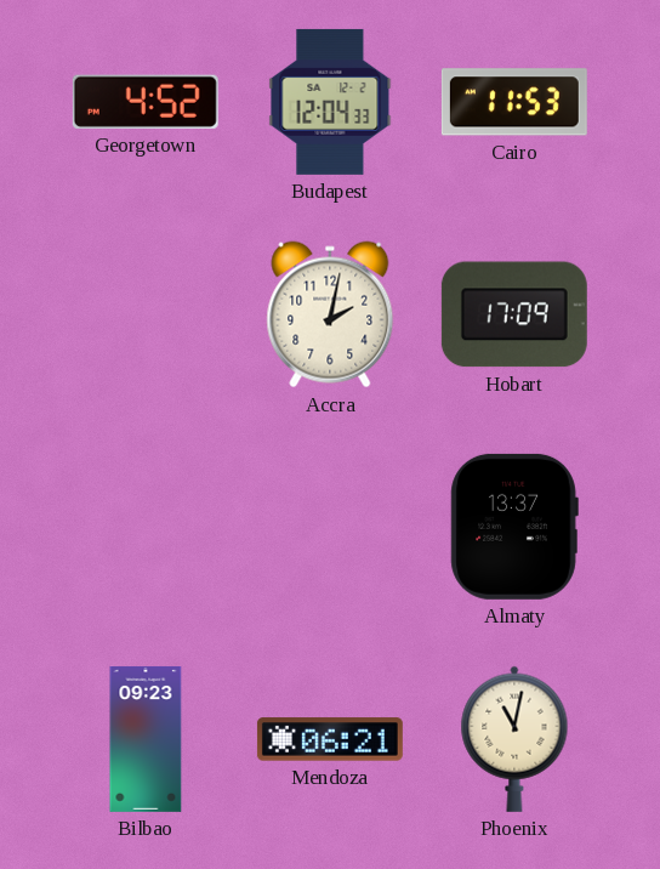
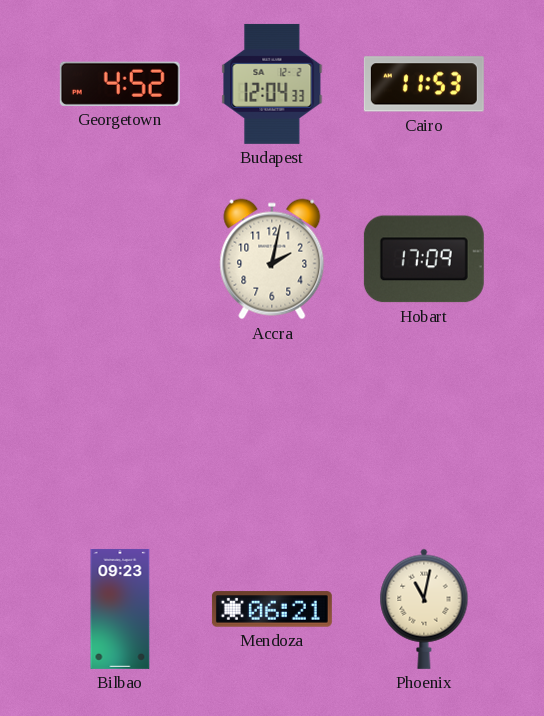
Almaty: 13:37 -> none
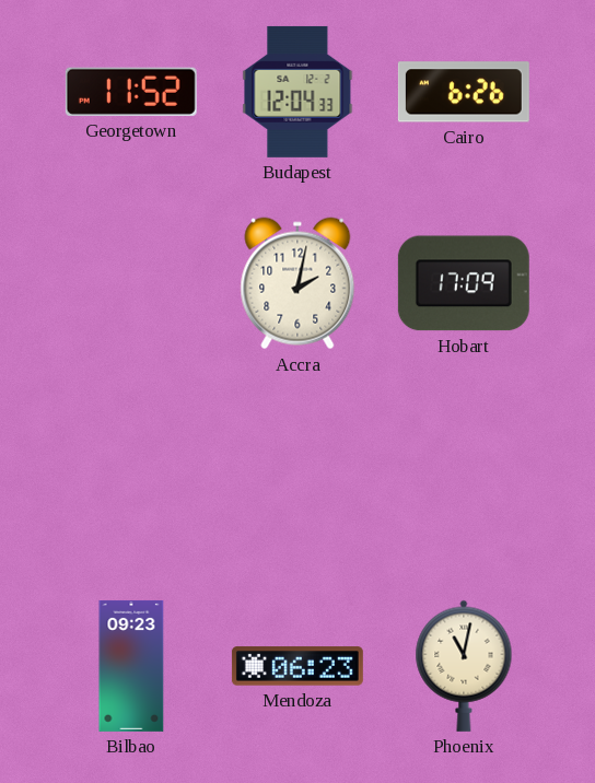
Georgetown: 4:52 -> 11:52
Cairo: 11:53 -> 6:26
Mendoza: 06:21 -> 06:23
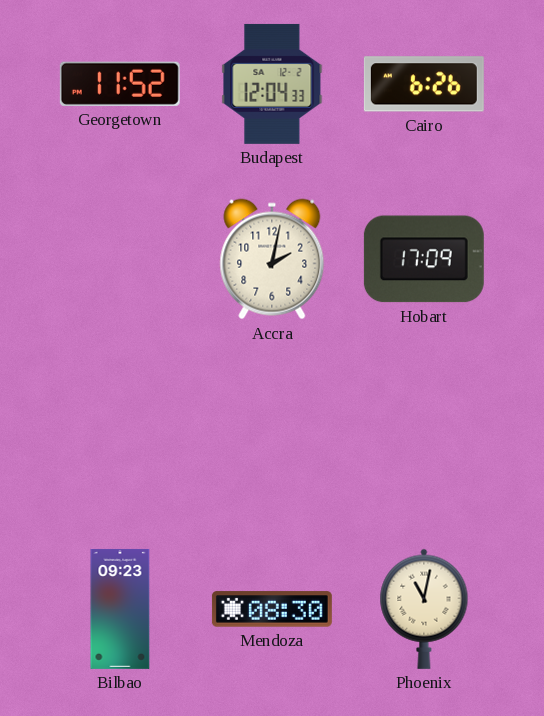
Mendoza: 06:23 -> 08:30
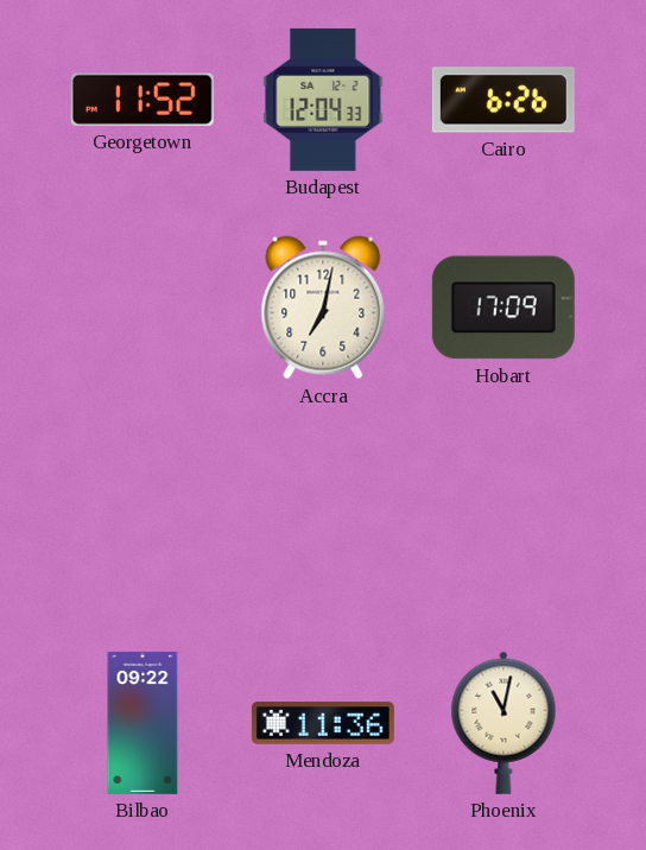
Accra: 2:02 -> 7:02
Bilbao: 09:23 -> 09:22
Mendoza: 08:30 -> 11:36
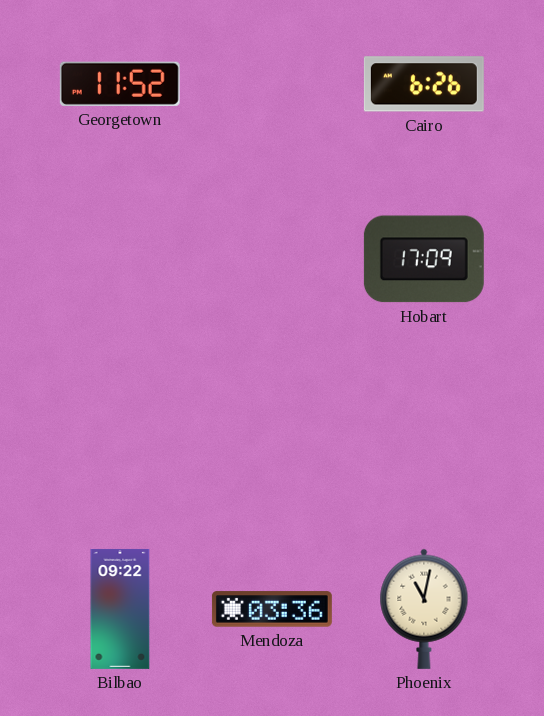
Budapest: 12:04 -> none
Accra: 7:02 -> none
Mendoza: 11:36 -> 03:36
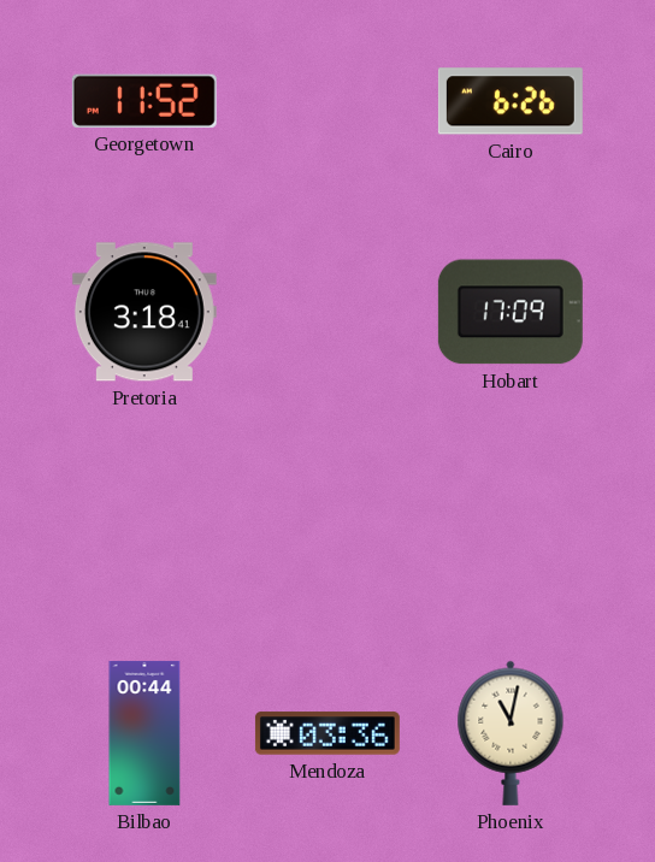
Pretoria: none -> 3:18
Bilbao: 09:22 -> 00:44
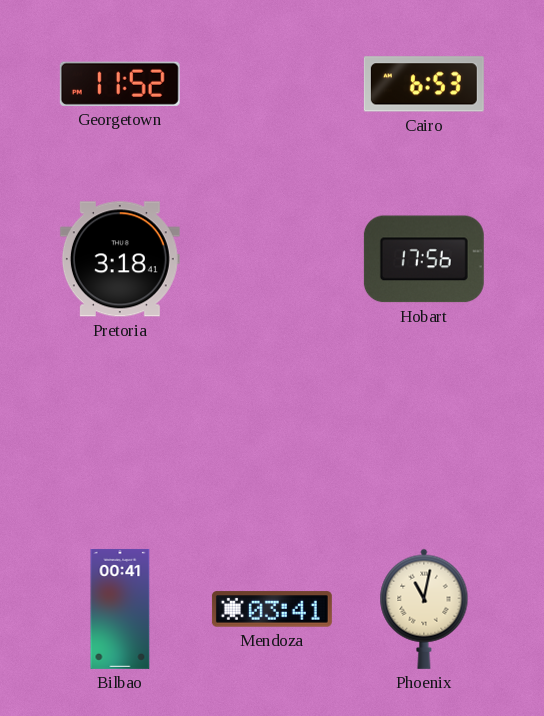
Cairo: 6:26 -> 6:53
Hobart: 17:09 -> 17:56
Bilbao: 00:44 -> 00:41
Mendoza: 03:36 -> 03:41
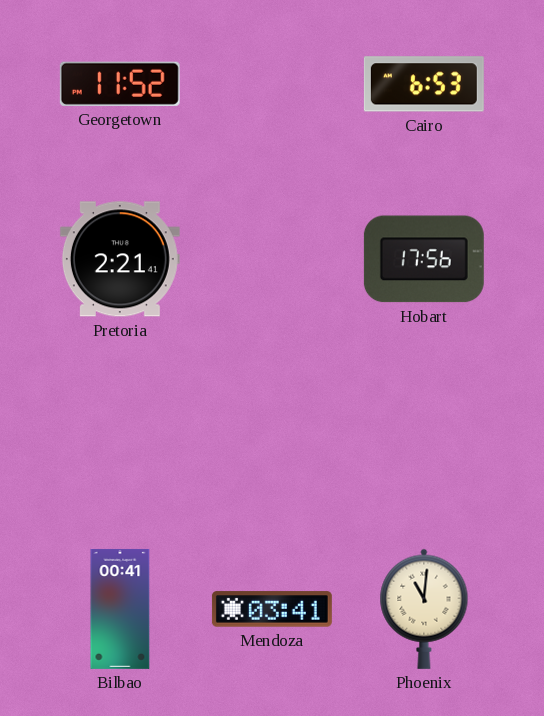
Pretoria: 3:18 -> 2:21
Phoenix: 11:02 -> 11:01
